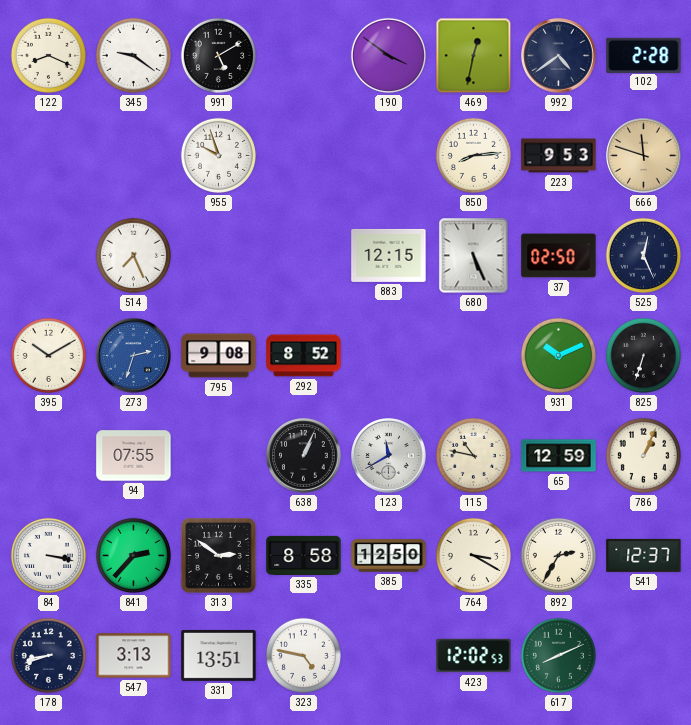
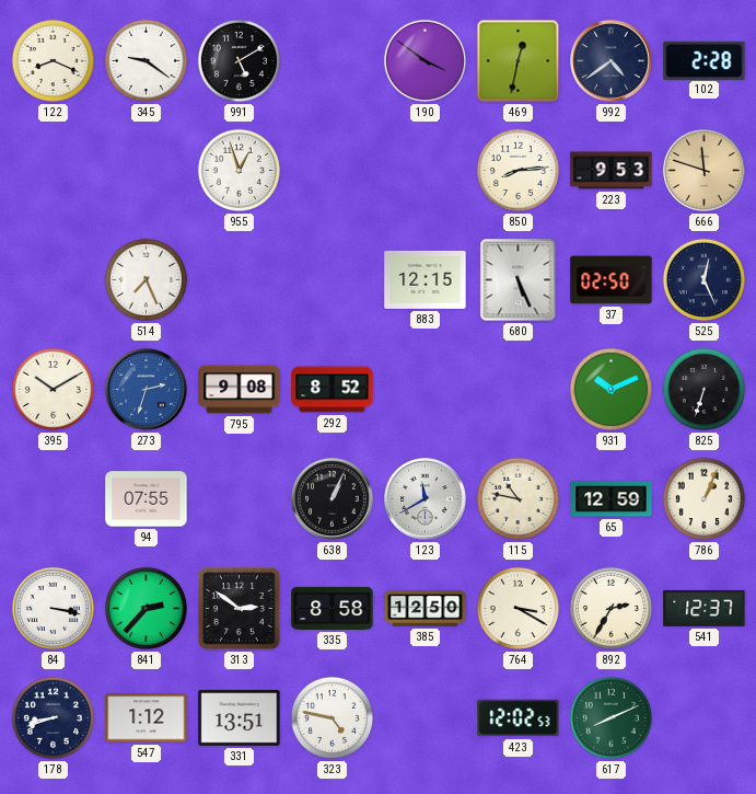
955: 9:57 -> 12:57
547: 3:13 -> 1:12
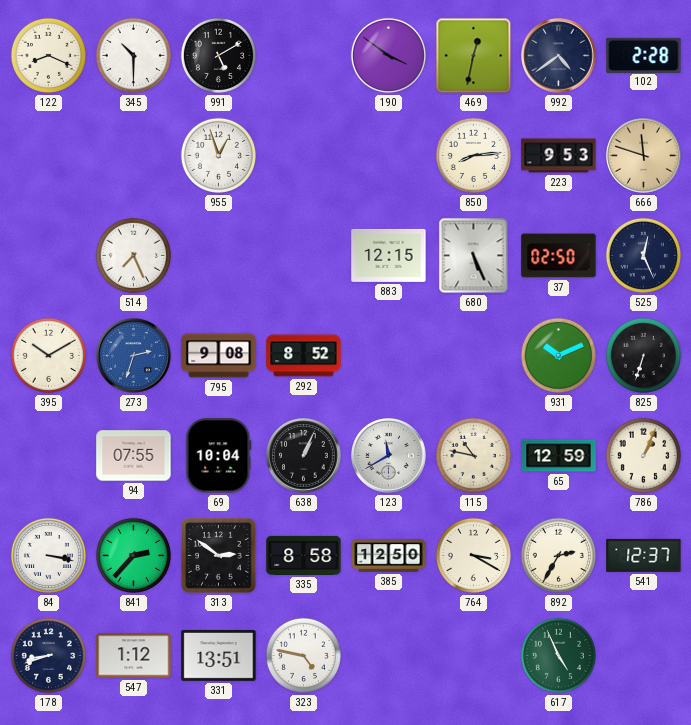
345: 9:21 -> 10:30
69: none -> 10:04
423: 12:02 -> none
617: 8:11 -> 4:56
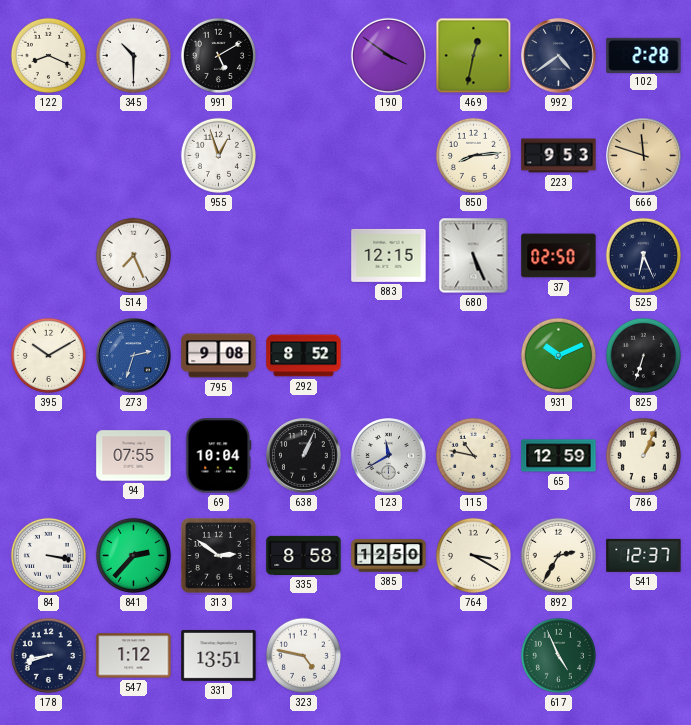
525: 12:26 -> 6:26
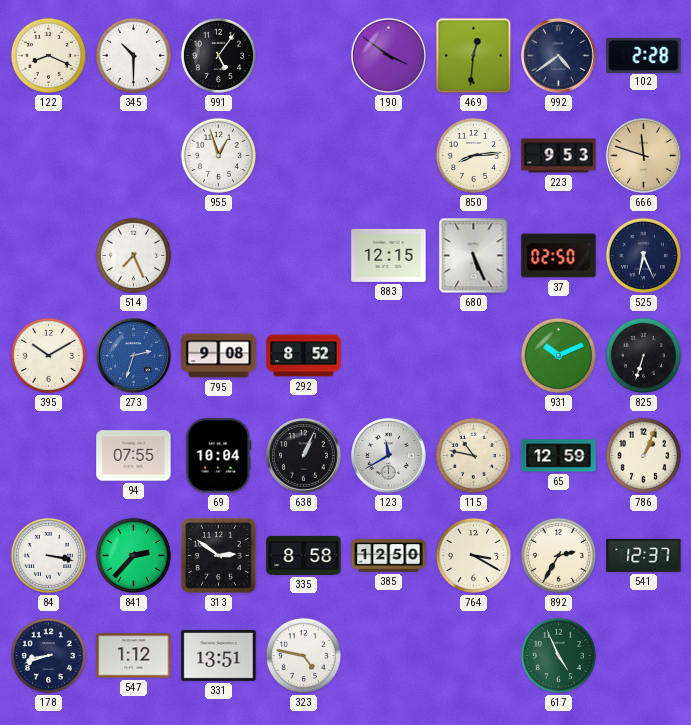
991: 5:10 -> 5:06
469: 12:32 -> 12:31
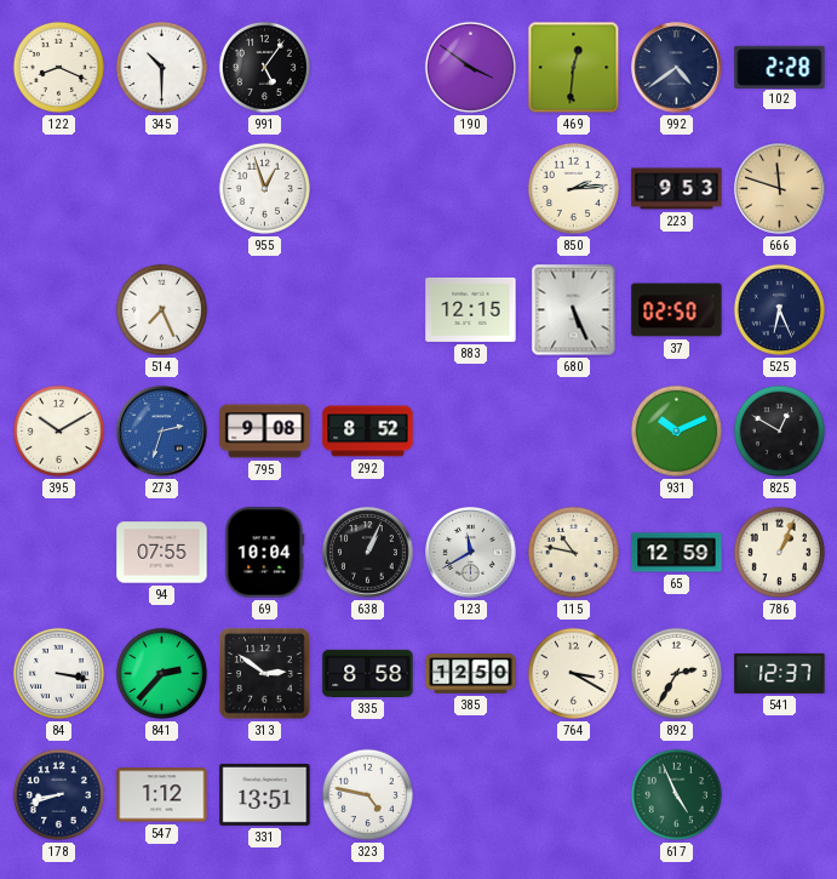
850: 8:14 -> 2:14
825: 6:33 -> 12:50
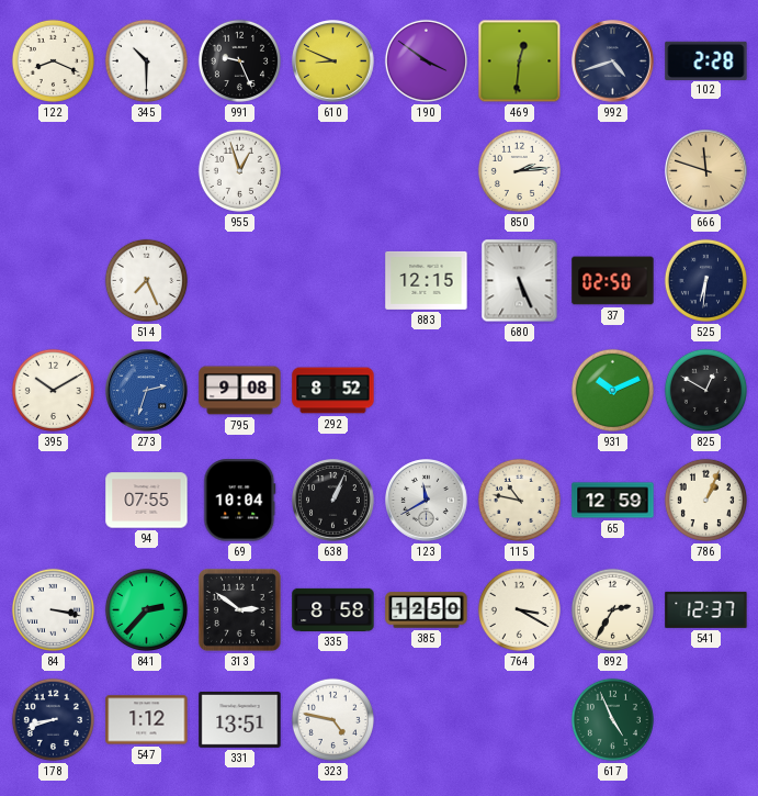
991: 5:06 -> 9:26
610: none -> 8:49
992: 4:39 -> 4:42
223: 9:53 -> none
525: 6:26 -> 6:31
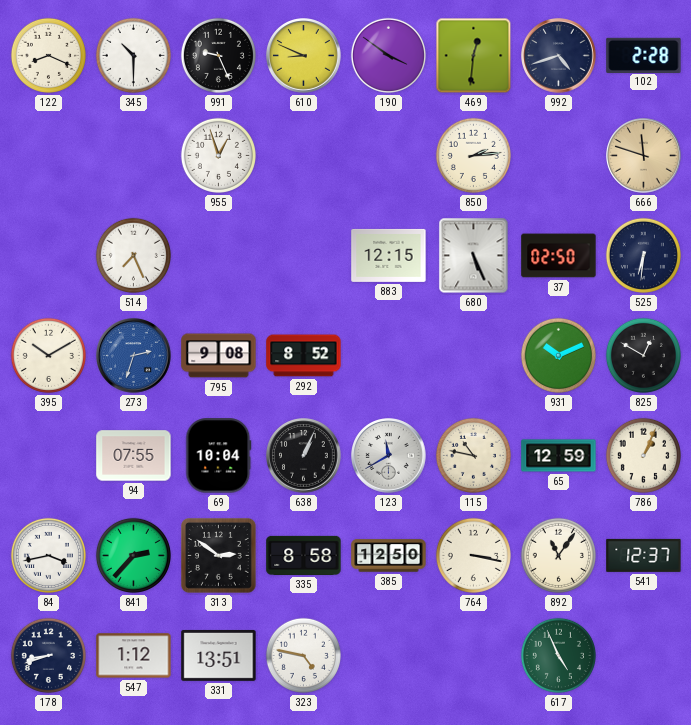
84: 3:17 -> 3:43
764: 3:20 -> 3:17
892: 2:35 -> 11:06
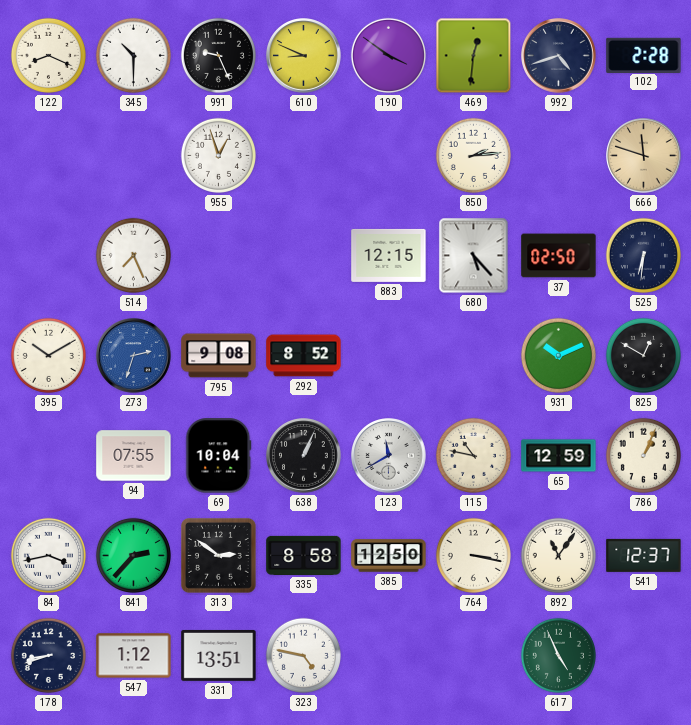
680: 5:26 -> 5:23
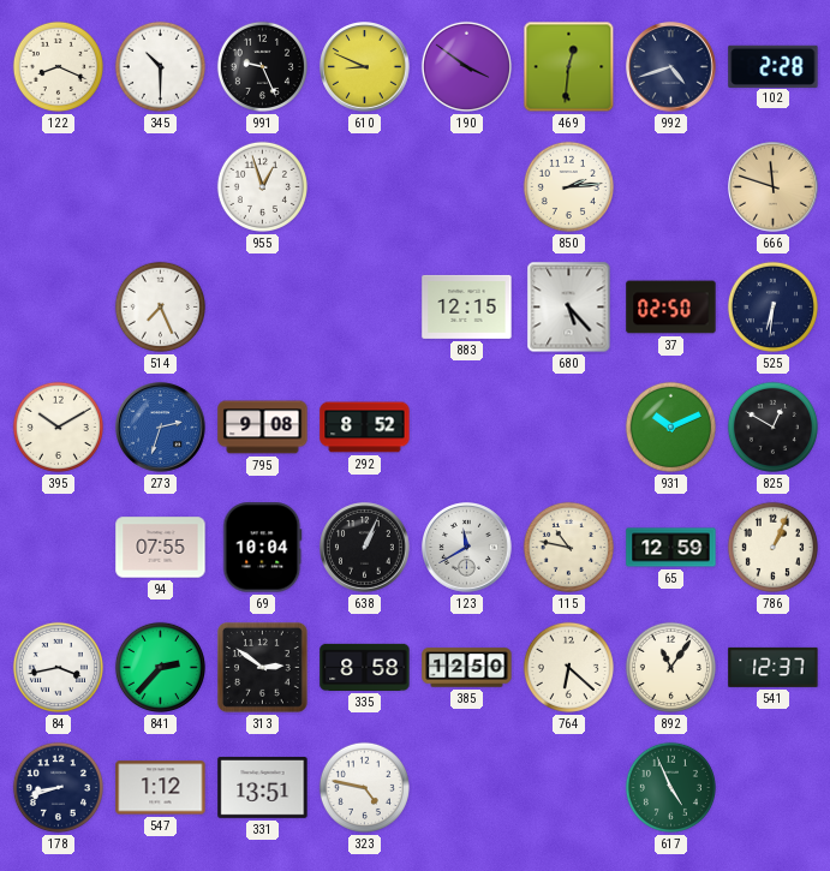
764: 3:17 -> 6:22
